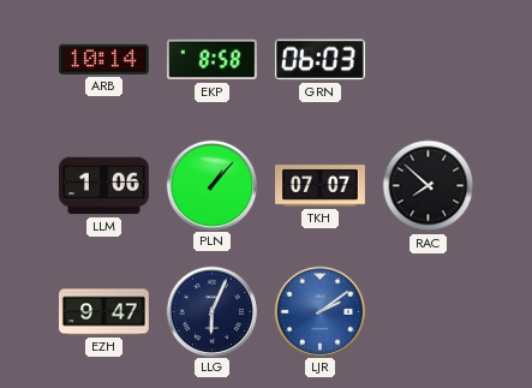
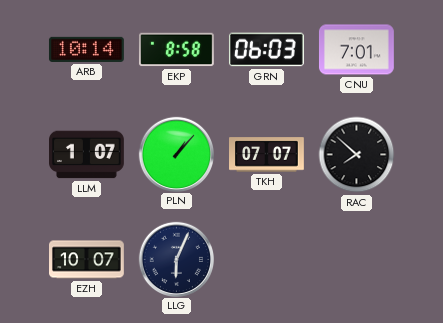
CNU: none -> 7:01
LLM: 1:06 -> 1:07
EZH: 9:47 -> 10:07
LJR: 2:09 -> none
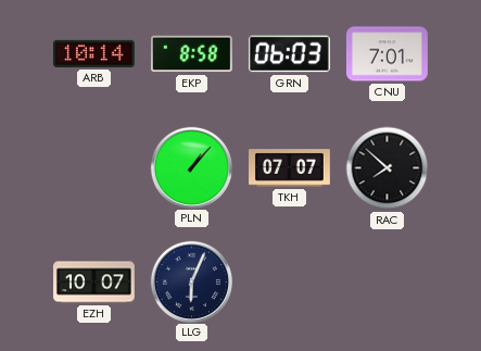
LLM: 1:07 -> none
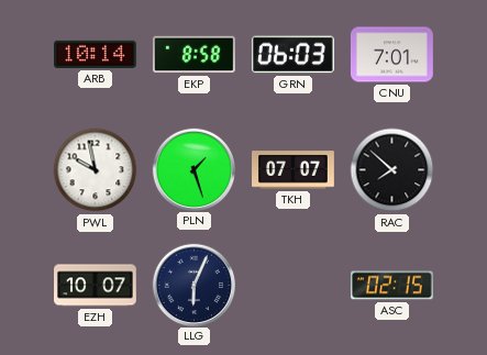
PWL: none -> 9:58
PLN: 1:07 -> 1:27
ASC: none -> 02:15
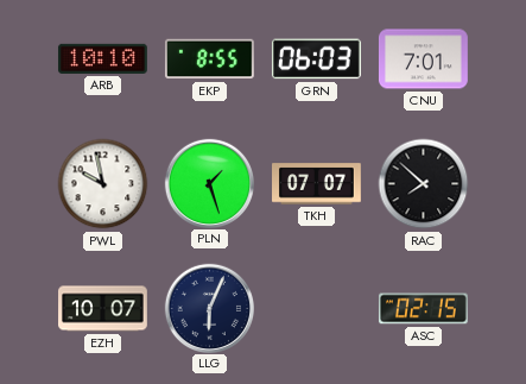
ARB: 10:14 -> 10:10
EKP: 8:58 -> 8:55
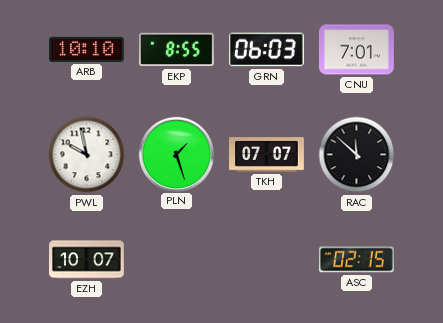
RAC: 7:52 -> 11:52
LLG: 6:04 -> none
